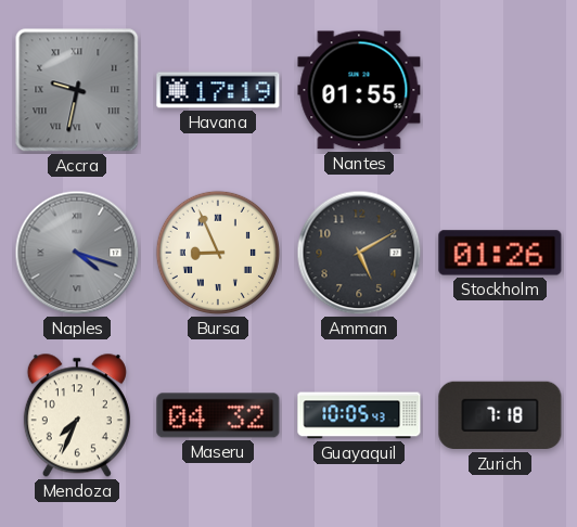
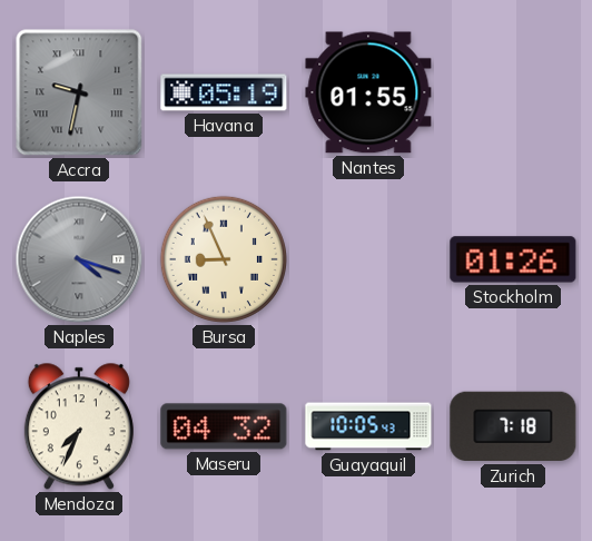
Havana: 17:19 -> 05:19
Amman: 5:10 -> none
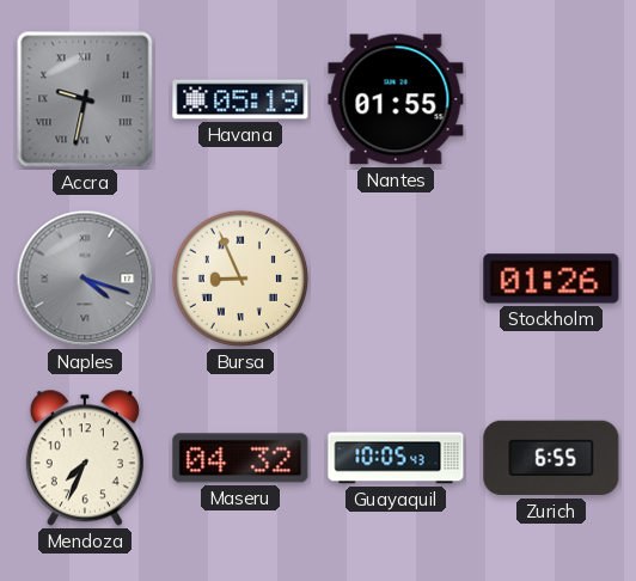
Zurich: 7:18 -> 6:55
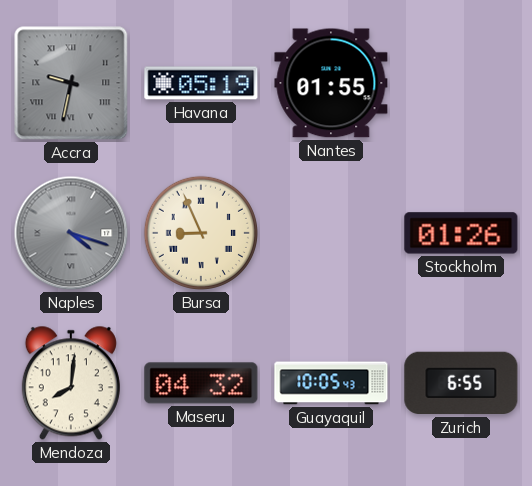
Mendoza: 7:34 -> 8:01
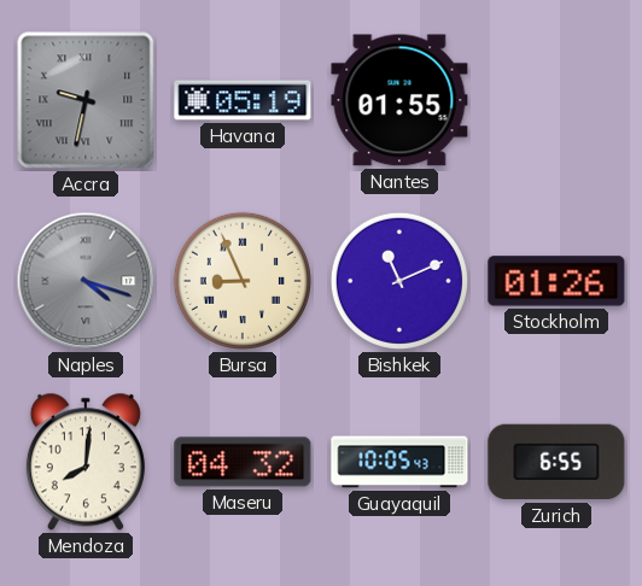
Bishkek: none -> 11:11
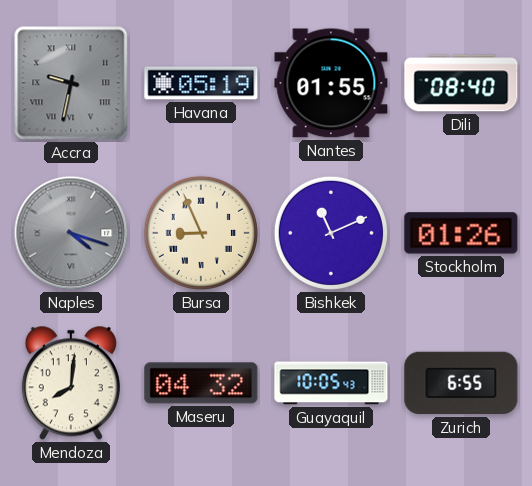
Dili: none -> 08:40
